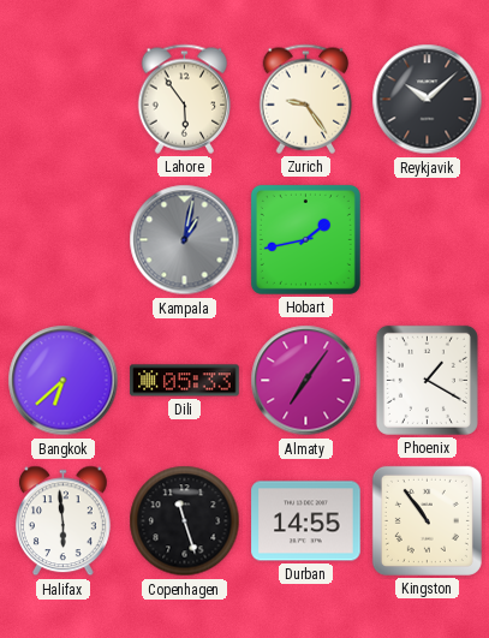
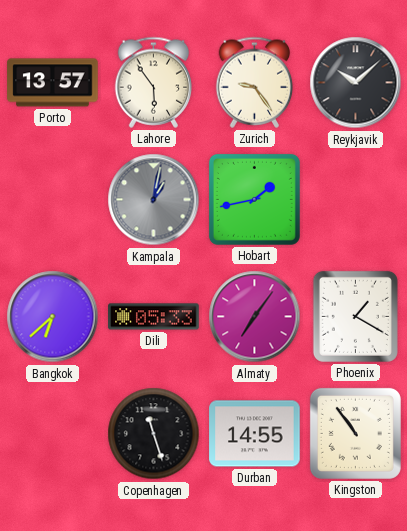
Porto: none -> 13:57
Halifax: 5:59 -> none
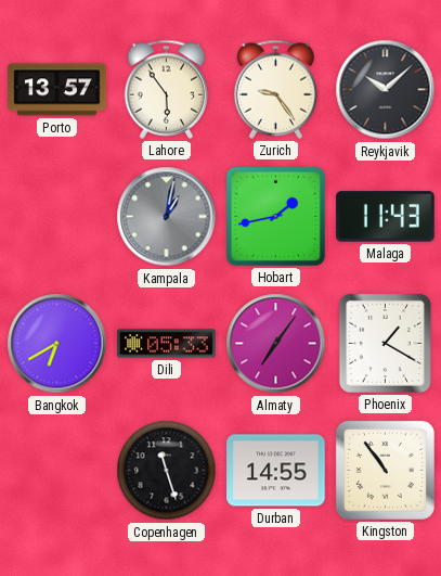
Malaga: none -> 11:43
Bangkok: 6:38 -> 6:40
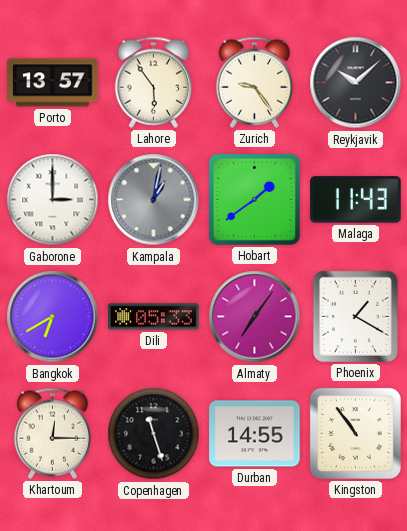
Gaborone: none -> 3:00
Hobart: 1:43 -> 1:39
Khartoum: none -> 12:15
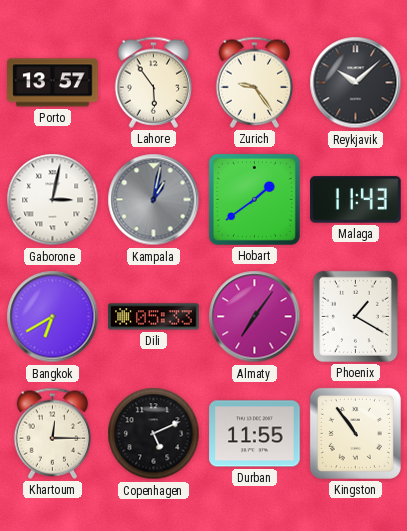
Gaborone: 3:00 -> 3:02
Copenhagen: 11:27 -> 5:11
Durban: 14:55 -> 11:55
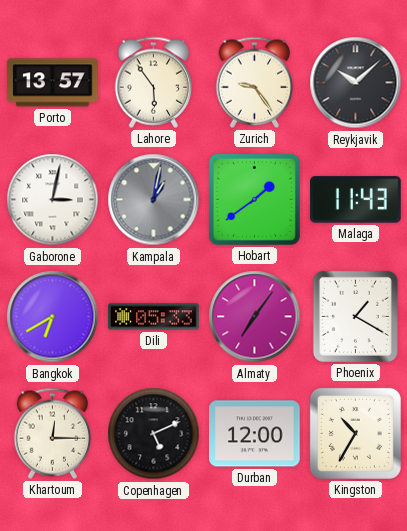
Durban: 11:55 -> 12:00
Kingston: 10:54 -> 10:35
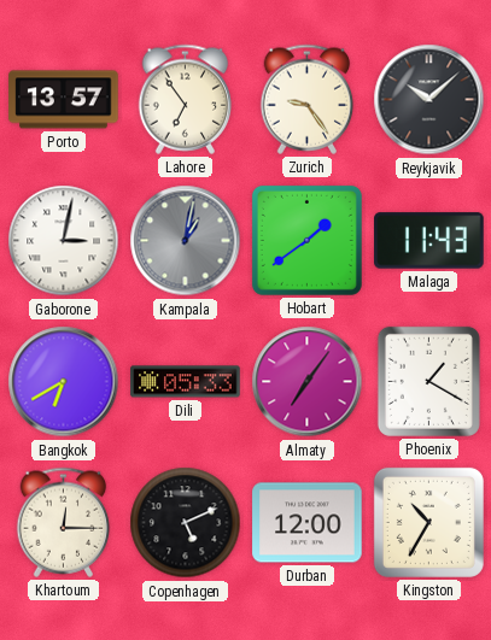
Lahore: 5:54 -> 6:54
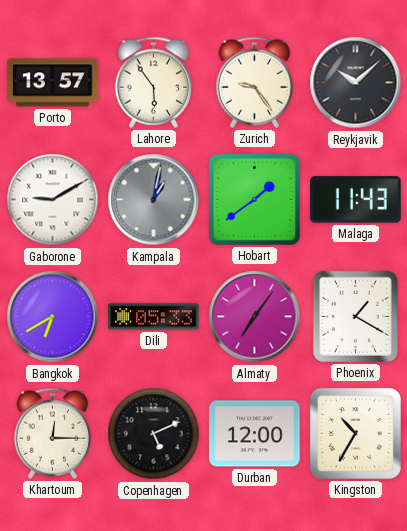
Lahore: 6:54 -> 5:54
Gaborone: 3:02 -> 9:10
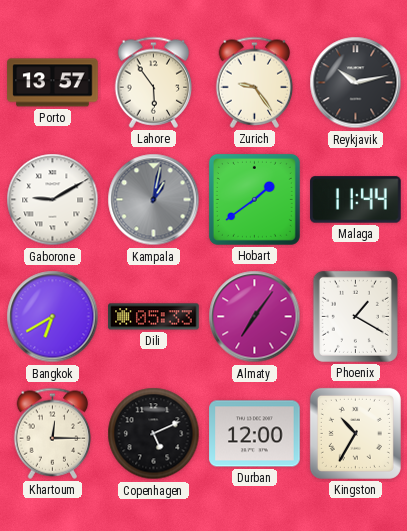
Reykjavik: 10:08 -> 10:13
Malaga: 11:43 -> 11:44
